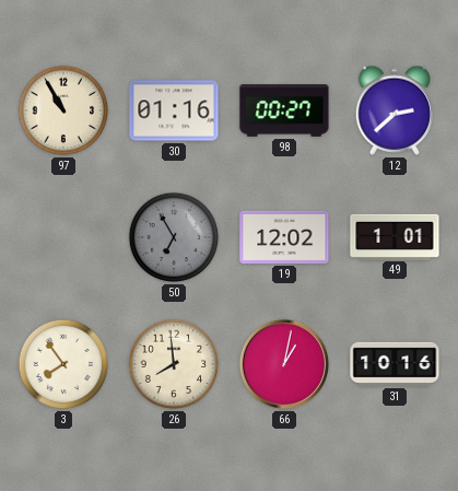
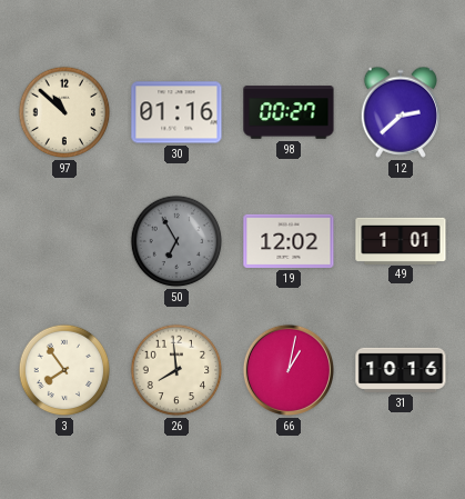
97: 10:55 -> 10:52
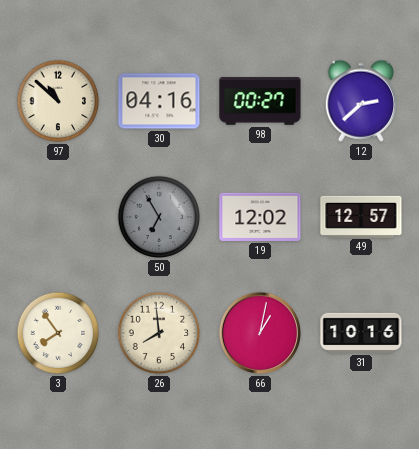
30: 01:16 -> 04:16
49: 1:01 -> 12:57
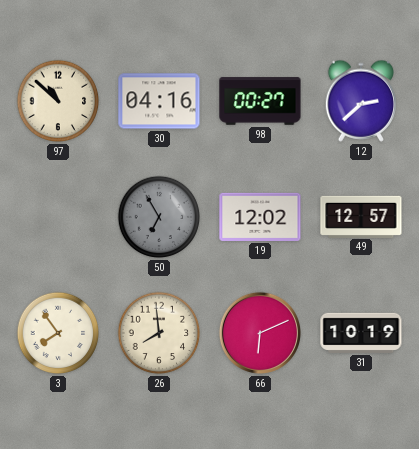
66: 1:02 -> 6:11
31: 10:16 -> 10:19
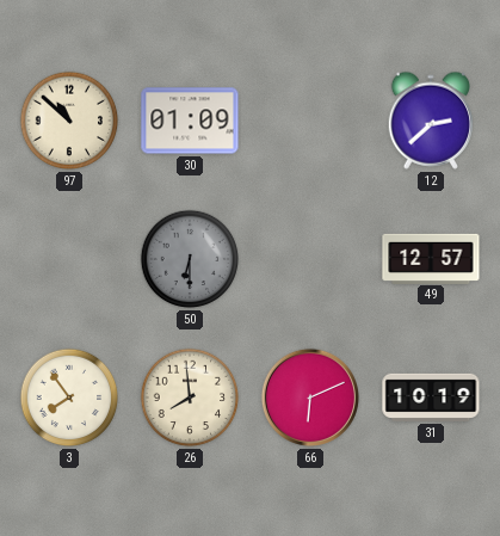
30: 04:16 -> 01:09
98: 00:27 -> none
50: 6:55 -> 6:30
19: 12:02 -> none
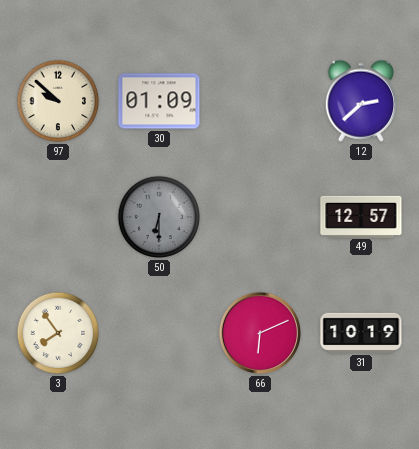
97: 10:52 -> 9:52
26: 7:59 -> none
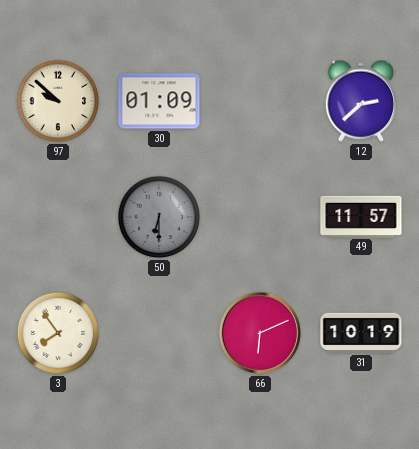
49: 12:57 -> 11:57
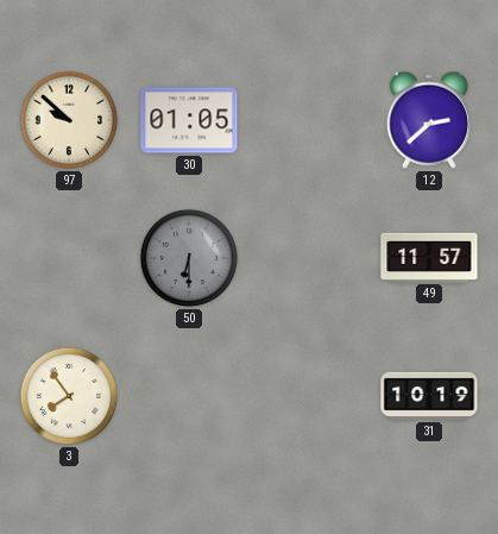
30: 01:09 -> 01:05
66: 6:11 -> none
